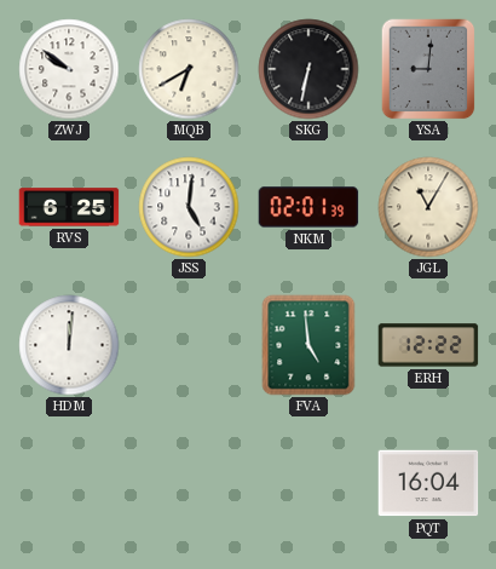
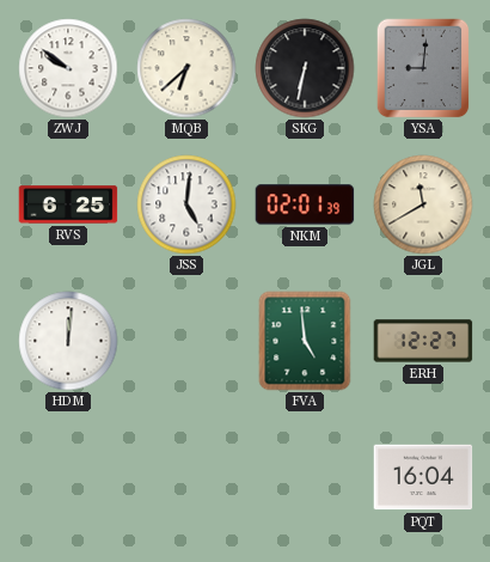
MQB: 6:40 -> 6:38
JGL: 11:05 -> 11:40
ERH: 12:22 -> 12:27
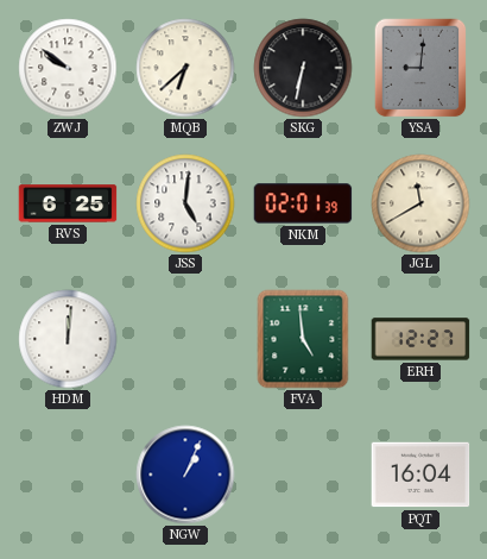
NGW: none -> 1:04
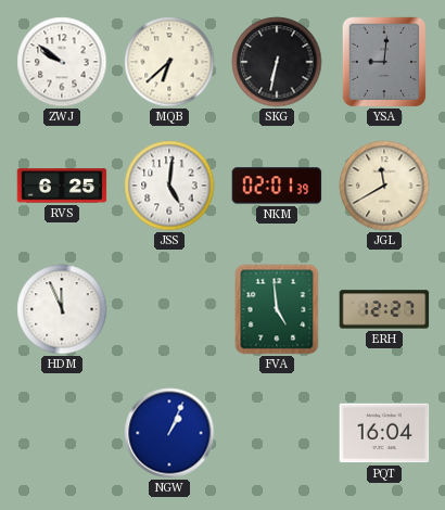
HDM: 12:01 -> 11:56
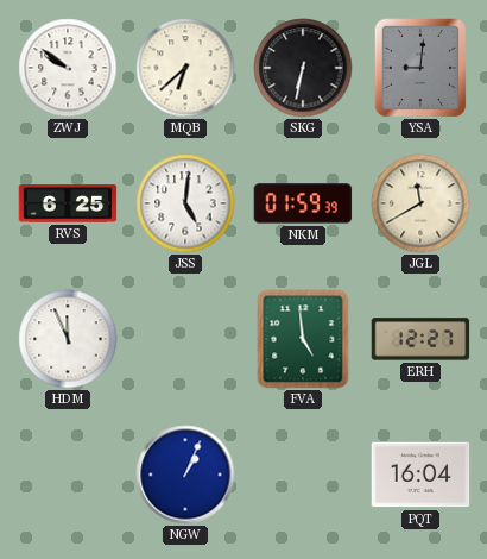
NKM: 02:01 -> 01:59
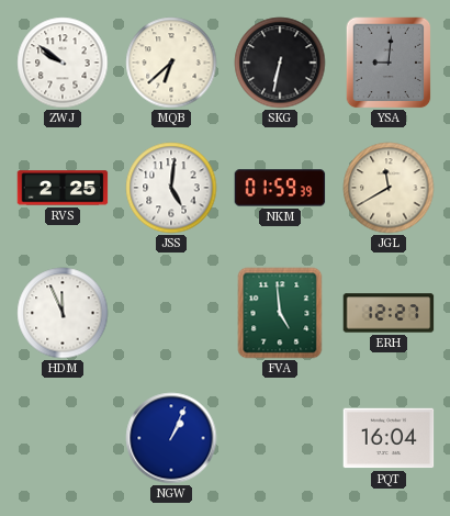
RVS: 6:25 -> 2:25
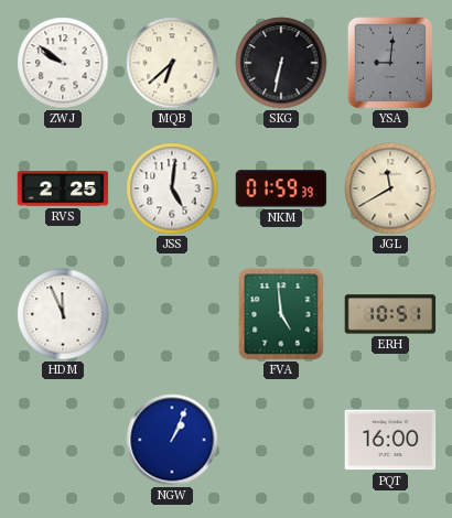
ERH: 12:27 -> 10:51
PQT: 16:04 -> 16:00
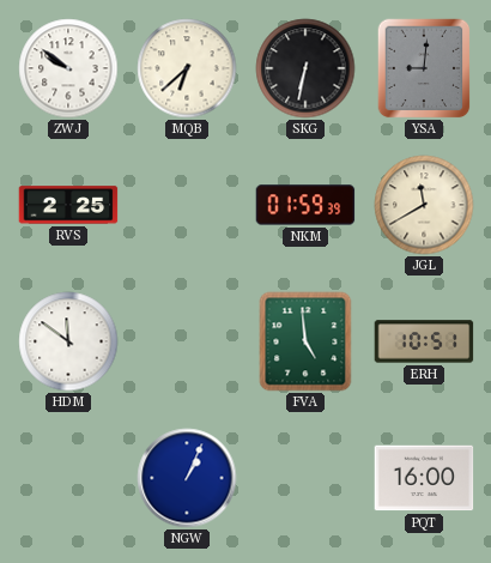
JSS: 5:01 -> none
HDM: 11:56 -> 11:51
